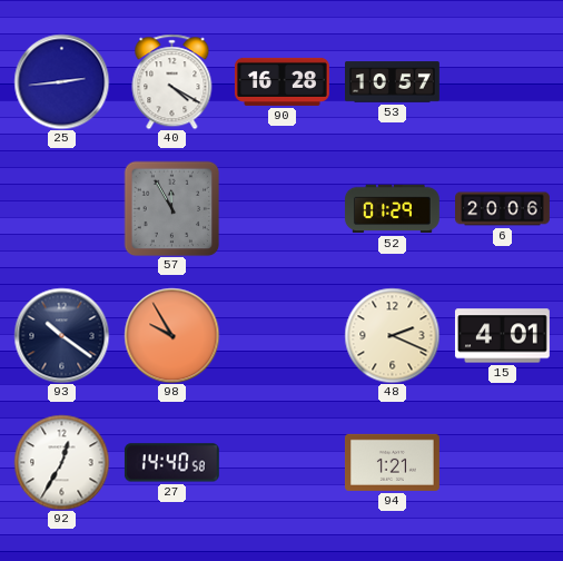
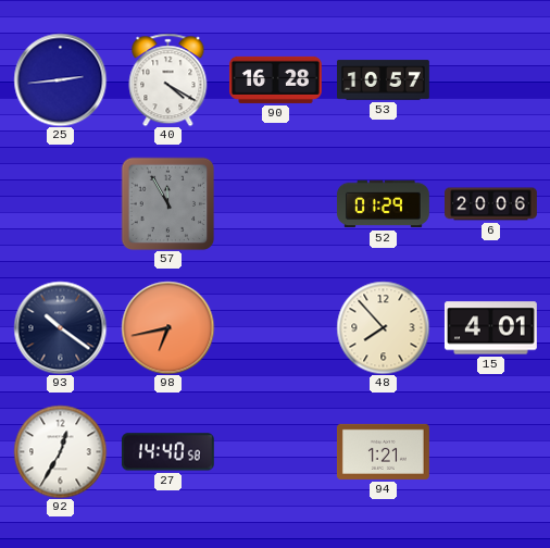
98: 9:55 -> 6:43
48: 2:19 -> 7:53
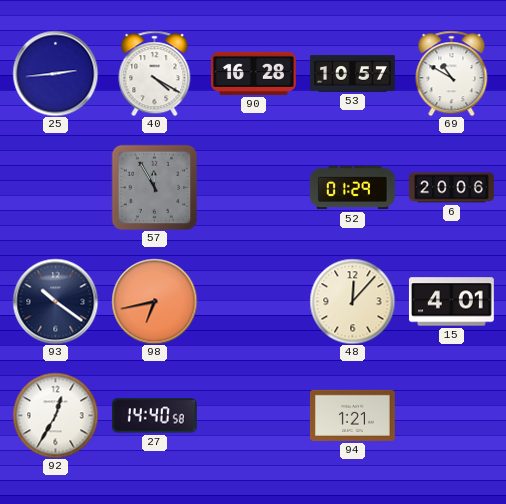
69: none -> 10:50
48: 7:53 -> 12:07
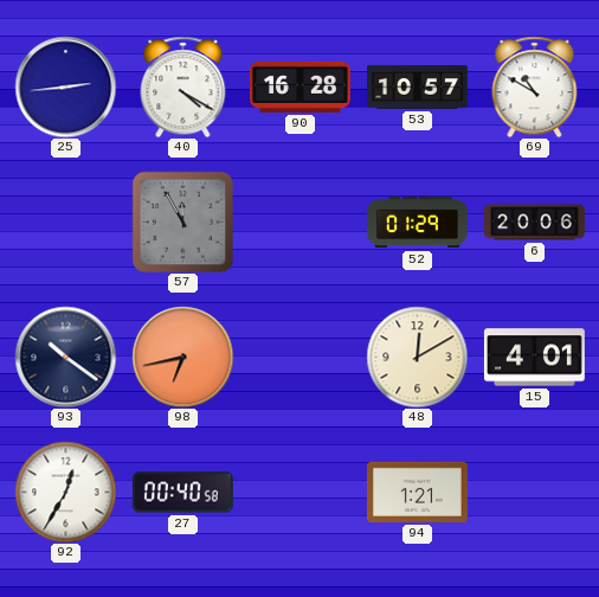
48: 12:07 -> 12:10
27: 14:40 -> 00:40
